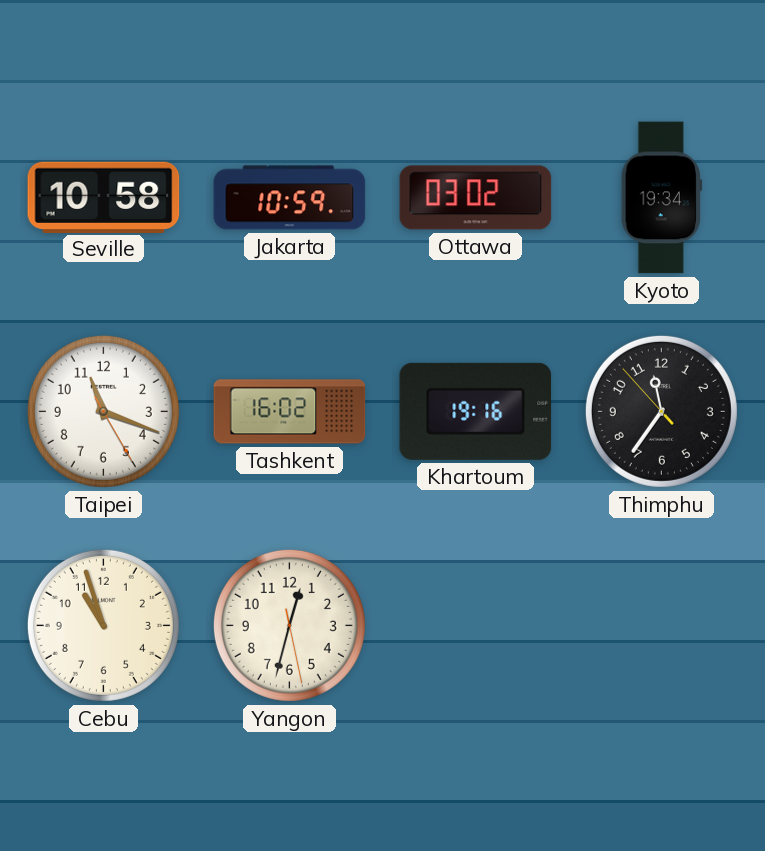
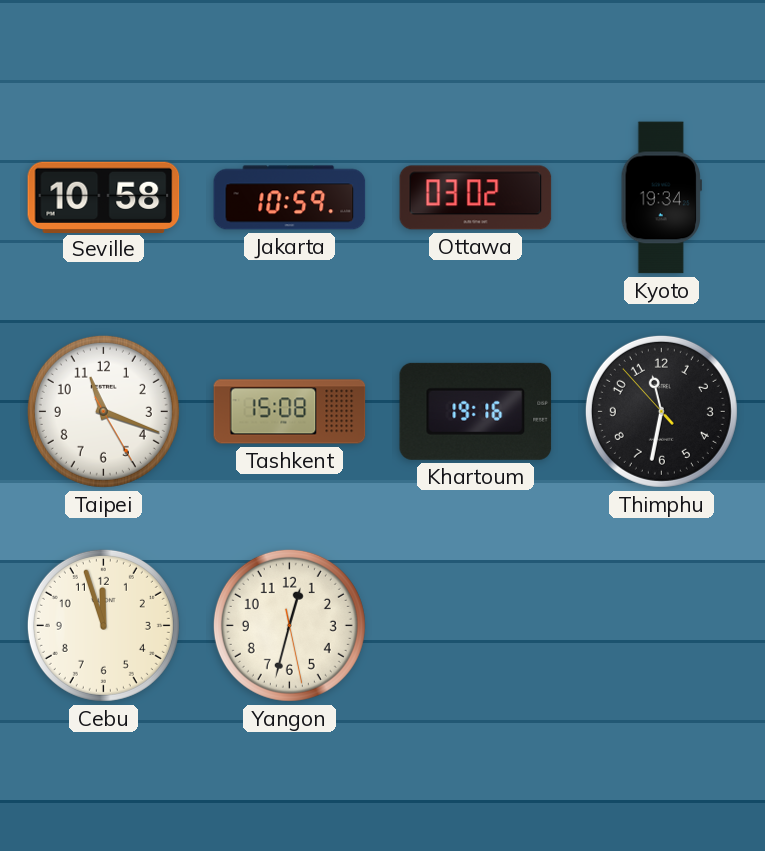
Tashkent: 16:02 -> 15:08
Thimphu: 11:35 -> 11:31
Cebu: 10:57 -> 11:57
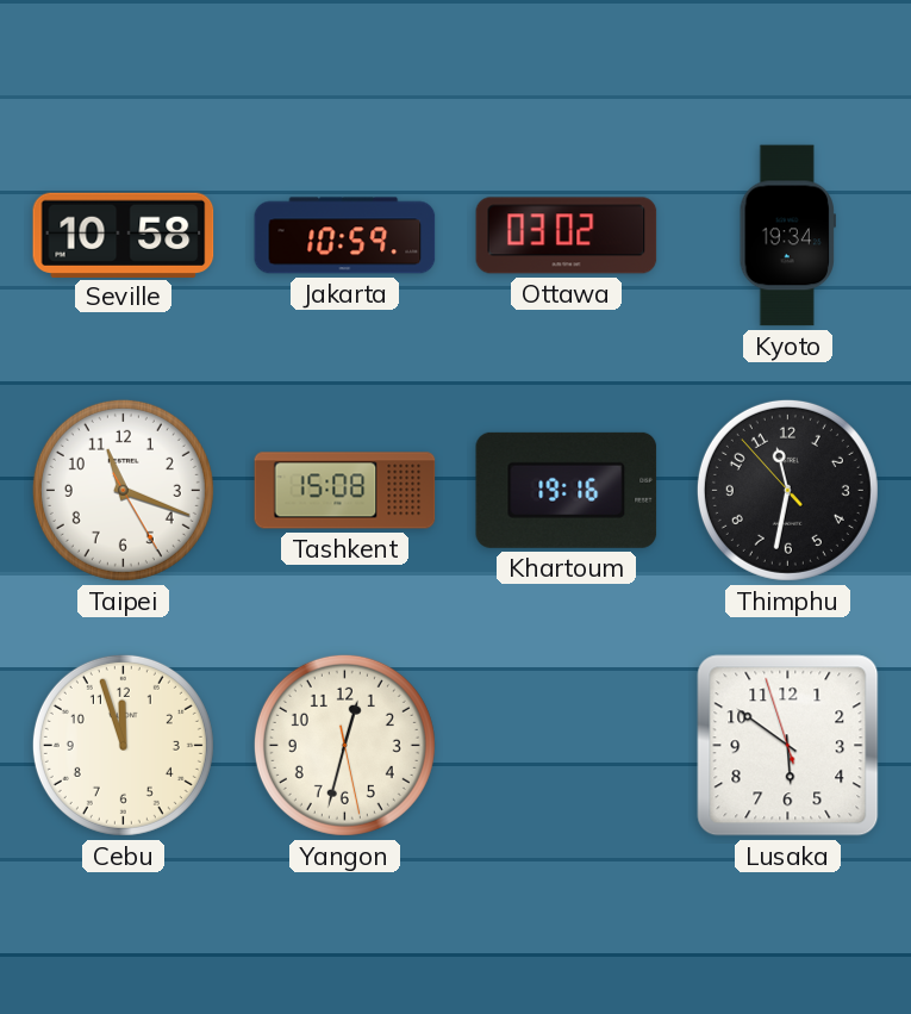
Lusaka: none -> 5:50
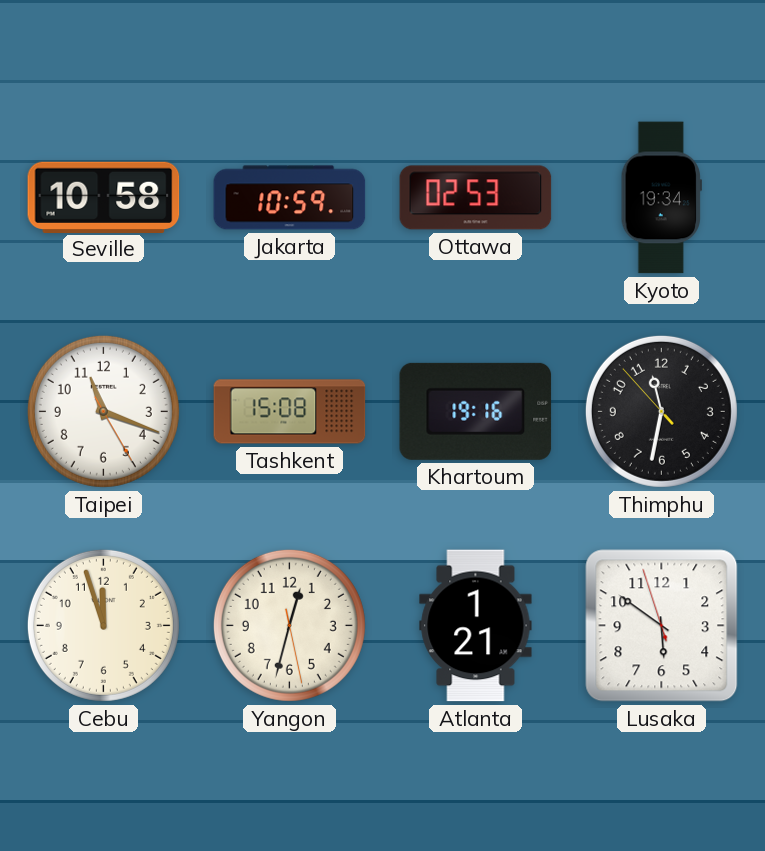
Ottawa: 03:02 -> 02:53
Atlanta: none -> 1:21
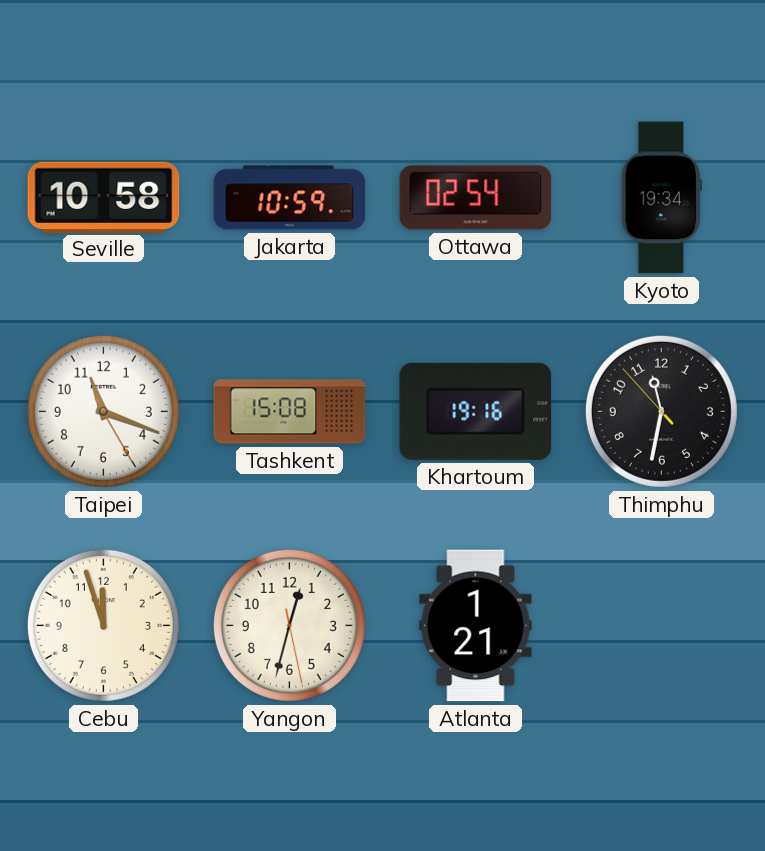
Ottawa: 02:53 -> 02:54
Lusaka: 5:50 -> none
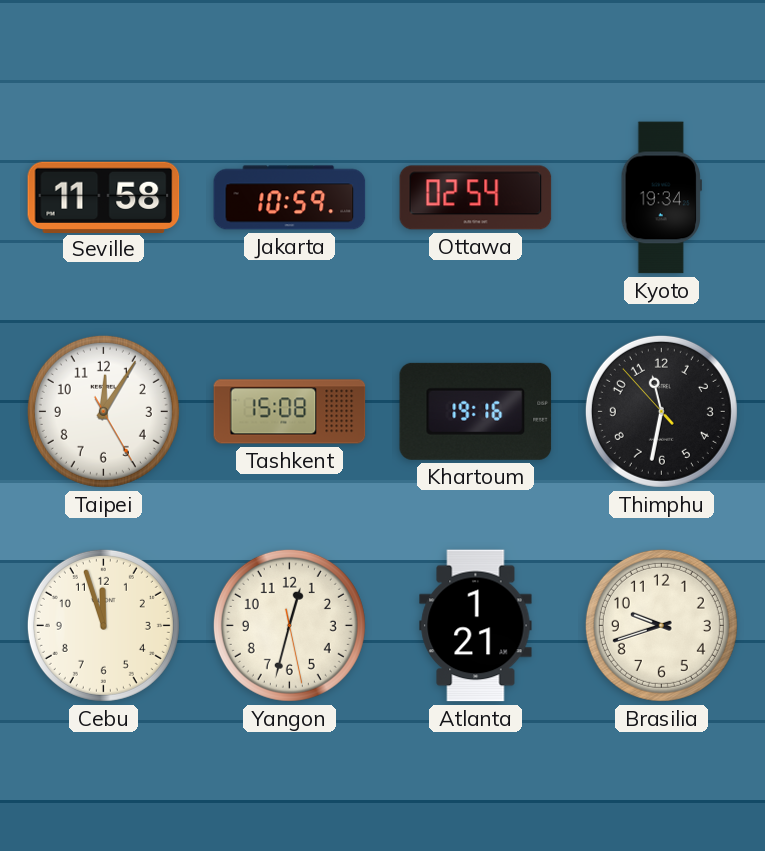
Seville: 10:58 -> 11:58
Taipei: 11:18 -> 12:05
Brasilia: none -> 9:42
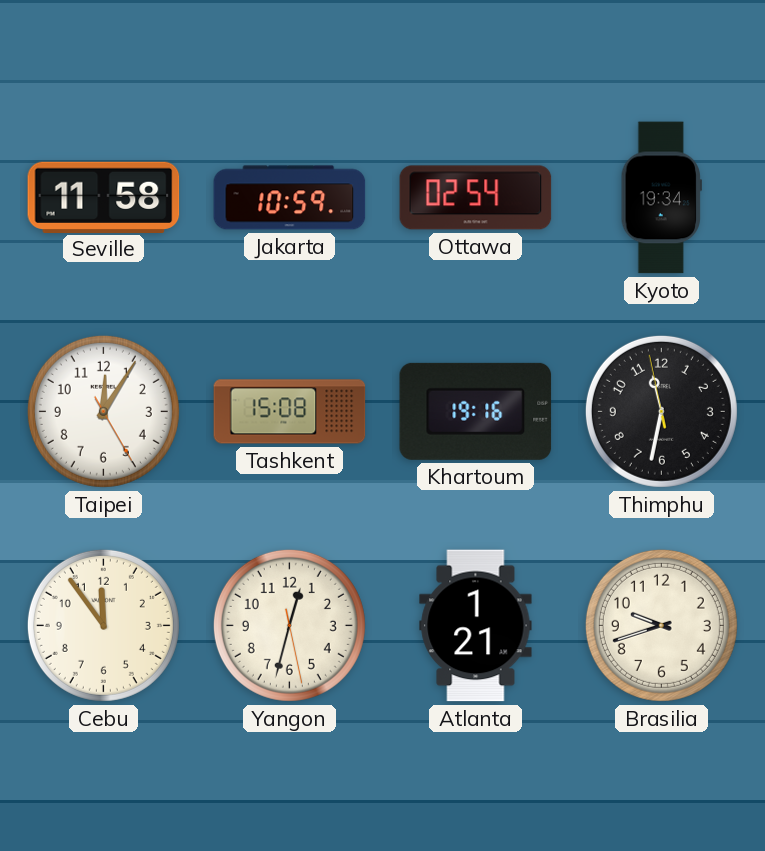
Thimphu: 11:31:53 -> 11:31:58
Cebu: 11:57 -> 11:54
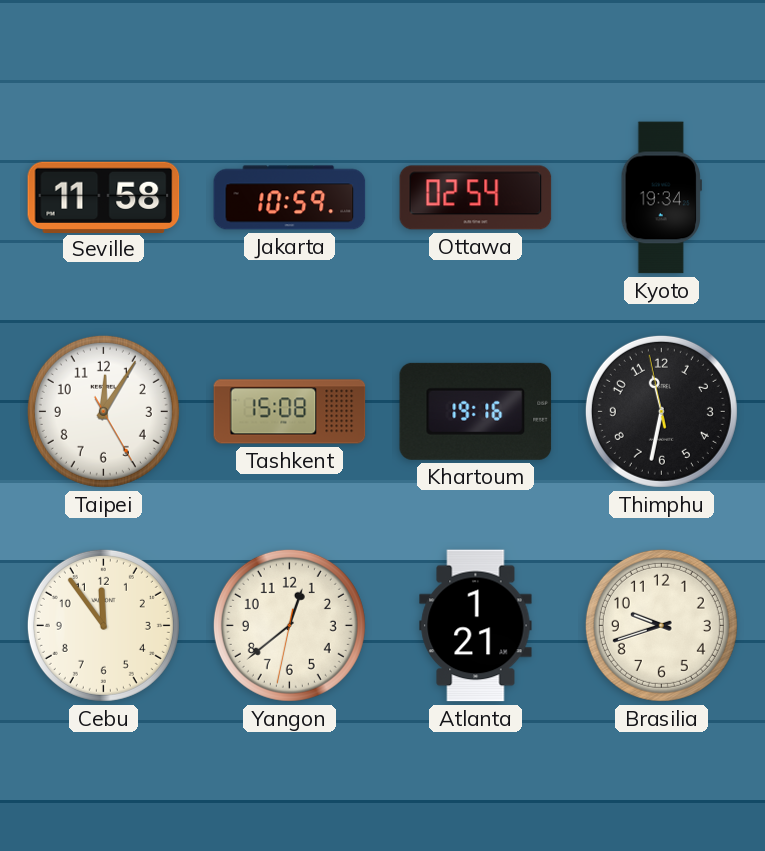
Yangon: 12:32 -> 12:38
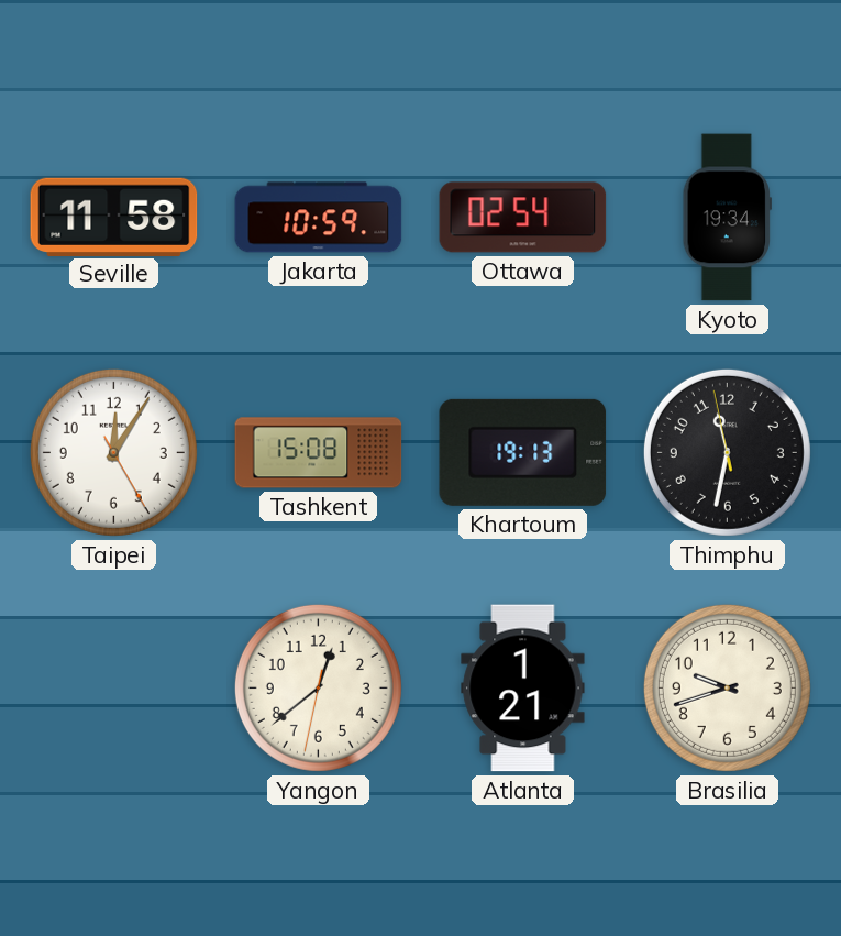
Khartoum: 19:16 -> 19:13
Cebu: 11:54 -> none
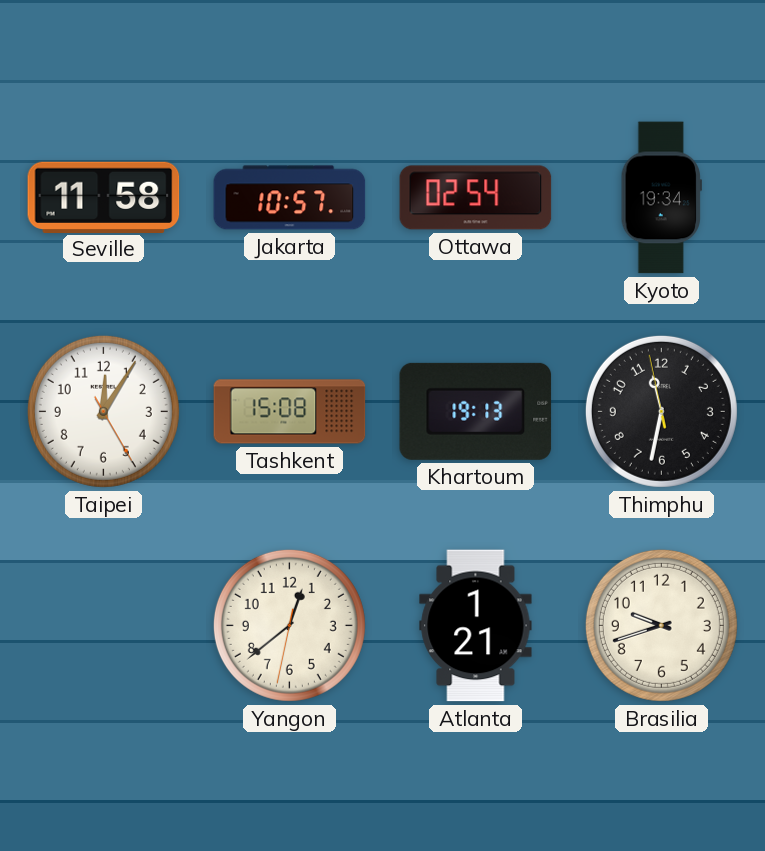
Jakarta: 10:59 -> 10:57
